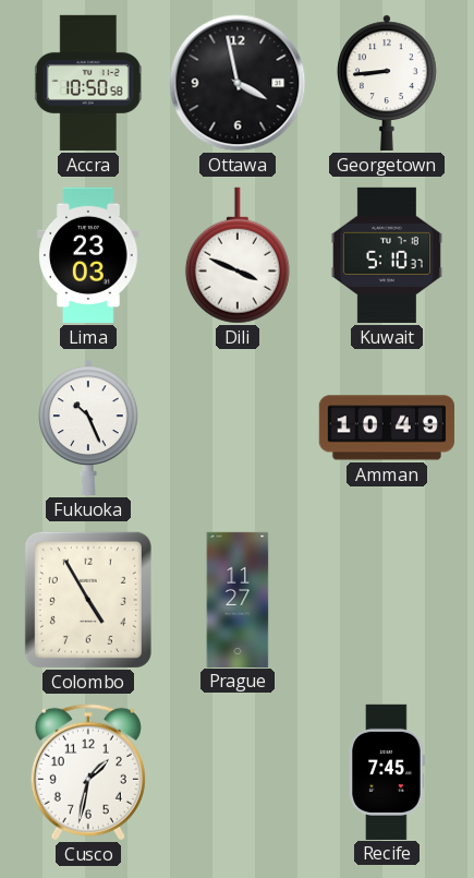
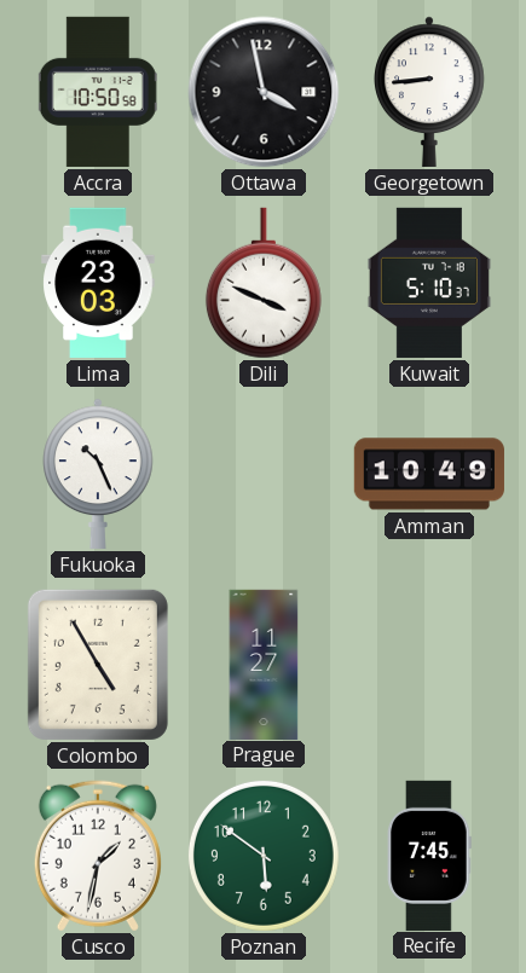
Poznan: none -> 5:51
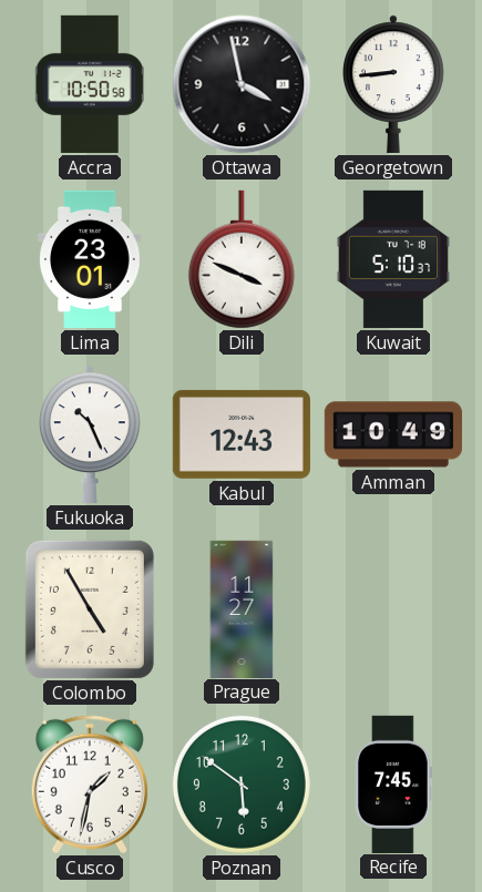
Lima: 23:03 -> 23:01
Kabul: none -> 12:43
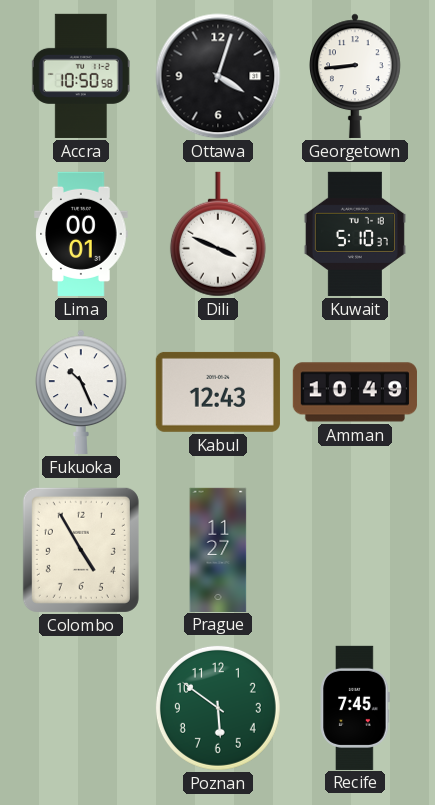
Ottawa: 3:58 -> 4:03
Lima: 23:01 -> 00:01
Cusco: 1:32 -> none
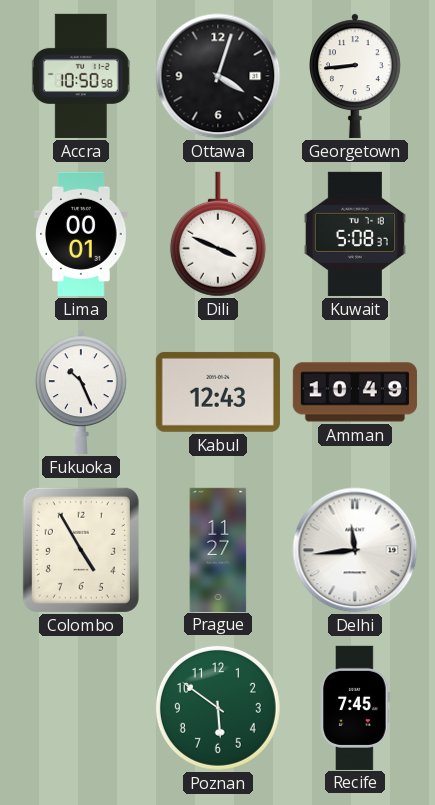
Kuwait: 5:10 -> 5:08
Delhi: none -> 11:44
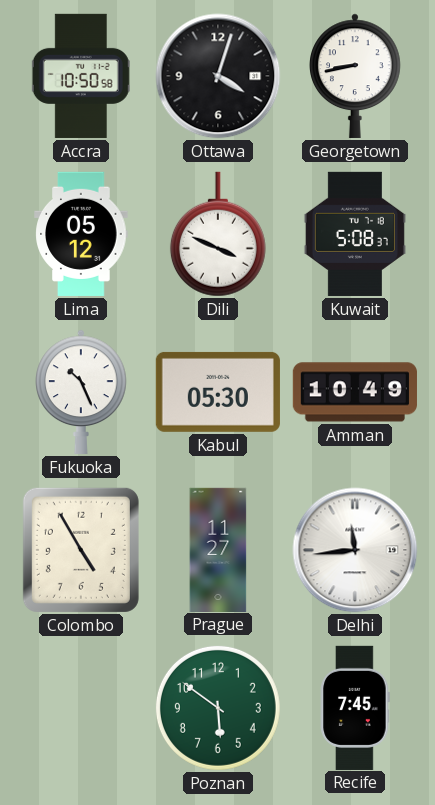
Georgetown: 8:44 -> 8:43
Lima: 00:01 -> 05:12
Kabul: 12:43 -> 05:30
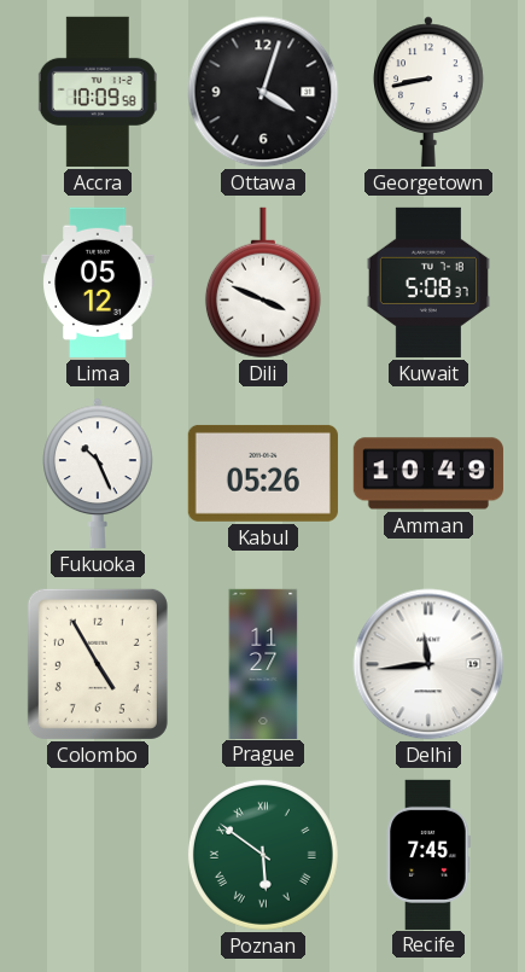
Accra: 10:50 -> 10:09
Kabul: 05:30 -> 05:26
Poznan numerals: Arabic -> Roman
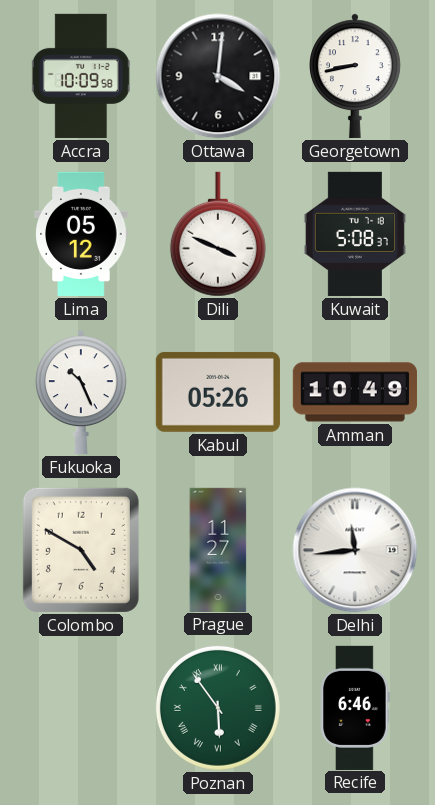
Ottawa: 4:03 -> 4:01
Colombo: 4:55 -> 4:50
Poznan: 5:51 -> 5:54
Recife: 7:45 -> 6:46
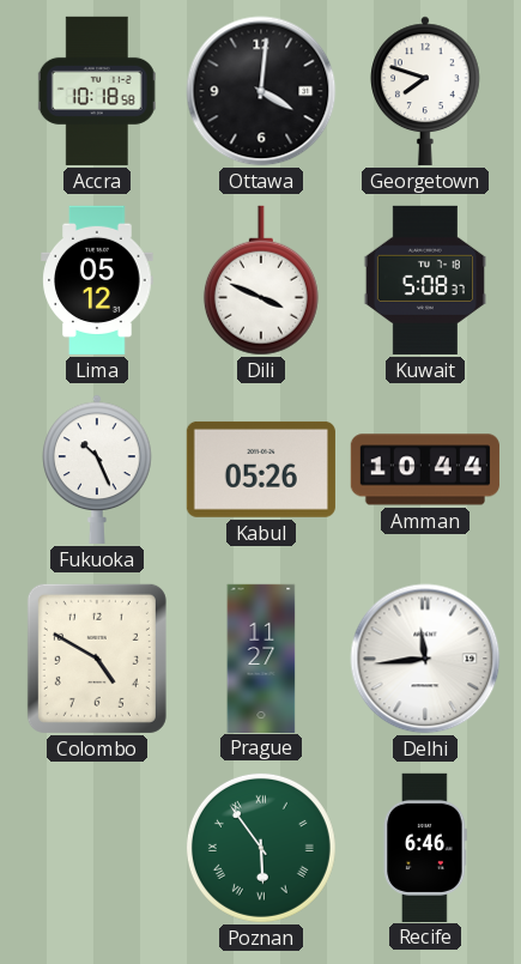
Accra: 10:09 -> 10:18
Georgetown: 8:43 -> 7:48
Amman: 10:49 -> 10:44
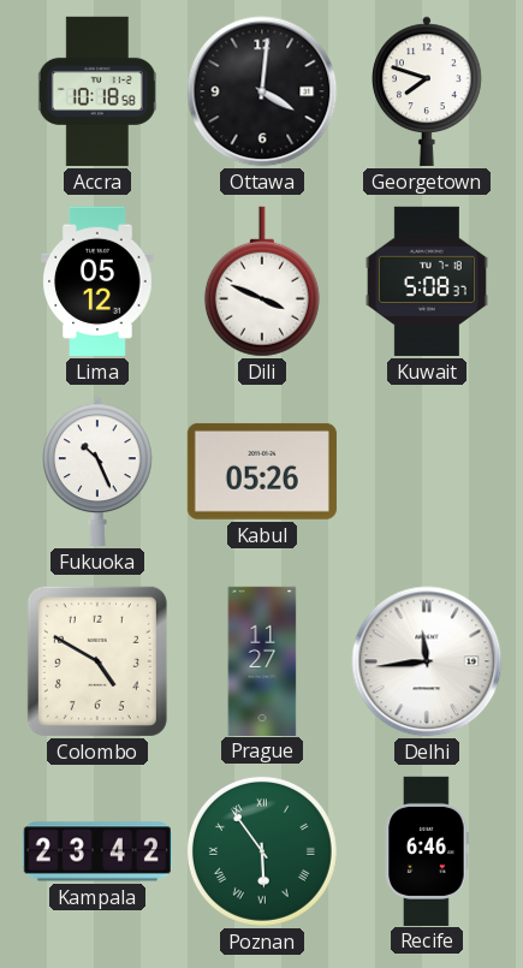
Amman: 10:44 -> none
Kampala: none -> 23:42
